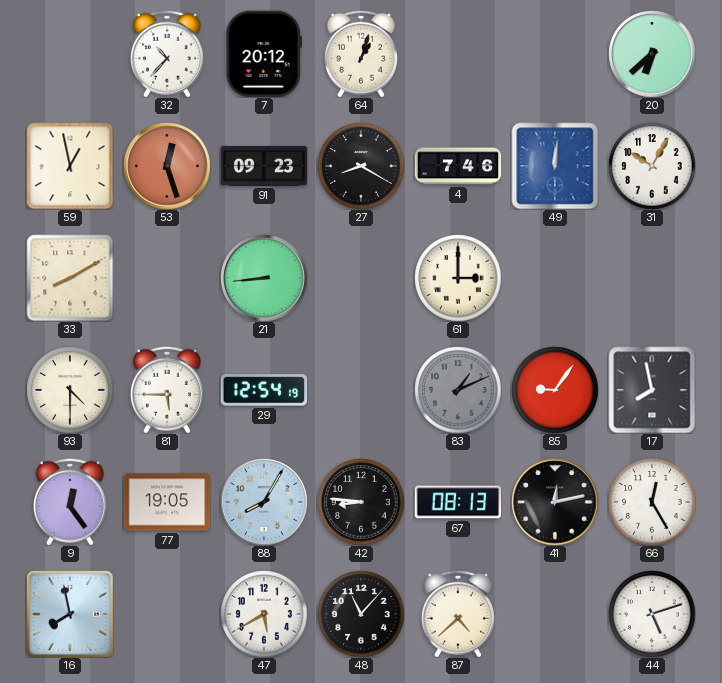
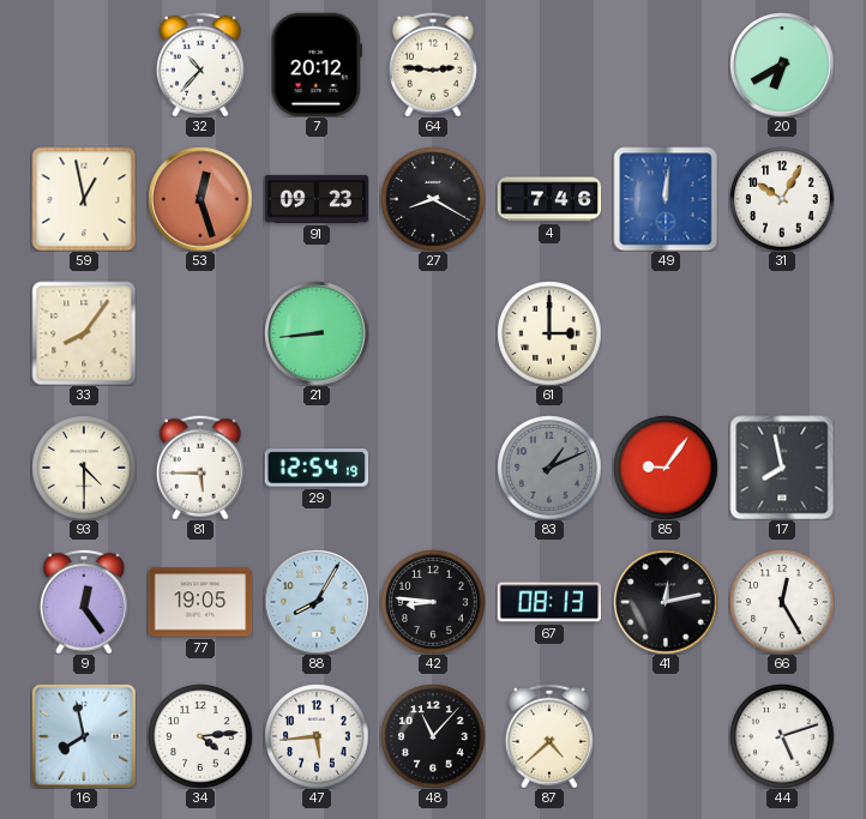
64: 1:03 -> 2:46
20: 6:38 -> 6:40
33: 8:10 -> 8:06
34: none -> 4:14
47: 5:40 -> 5:44
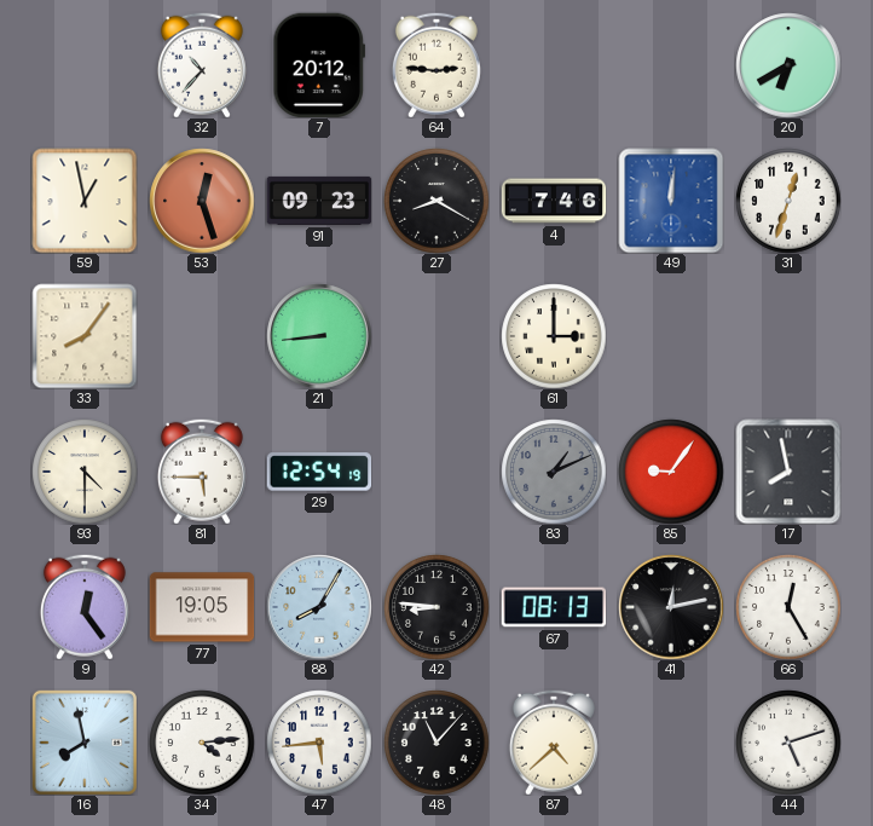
31: 10:05 -> 12:33
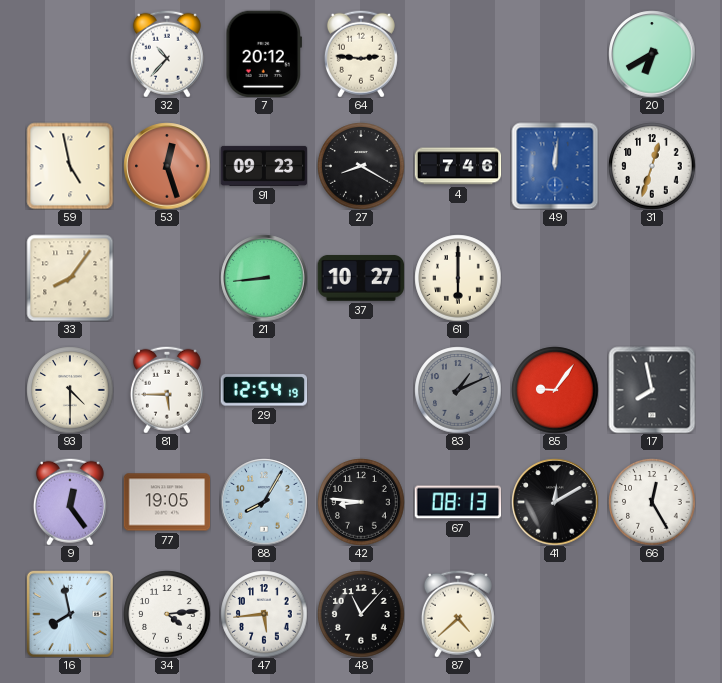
59: 12:58 -> 4:58
37: none -> 10:27
61: 3:00 -> 6:00
41: 12:13 -> 12:10
44: 5:12 -> none
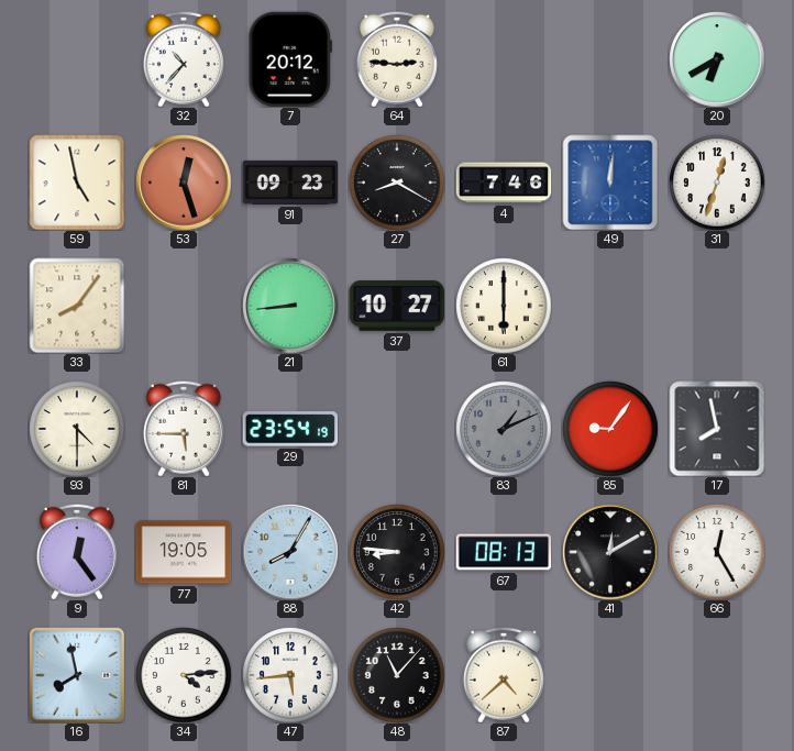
29: 12:54 -> 23:54
